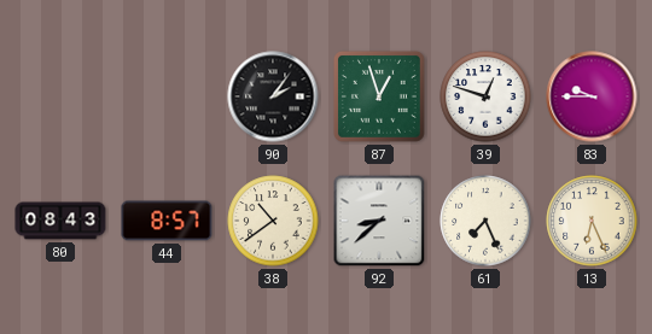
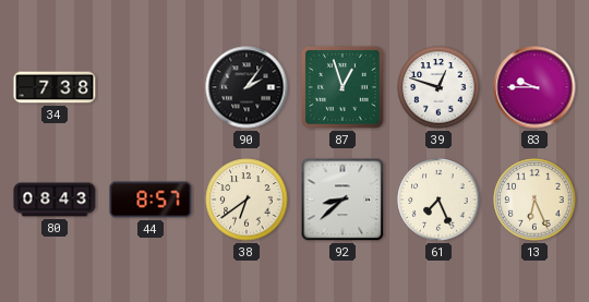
34: none -> 7:38
38: 10:39 -> 6:39
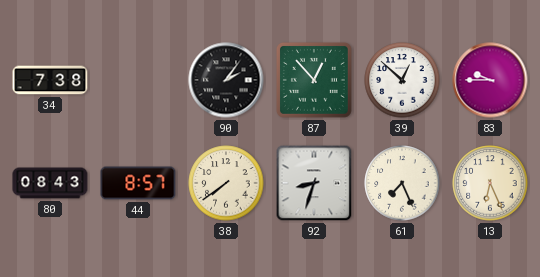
87: 12:57 -> 12:53
39: 12:48 -> 12:52
38: 6:39 -> 7:39
92: 8:38 -> 8:33
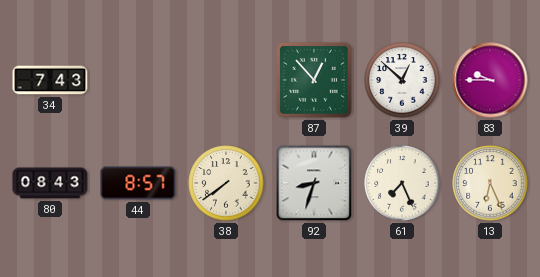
34: 7:38 -> 7:43
90: 2:06 -> none
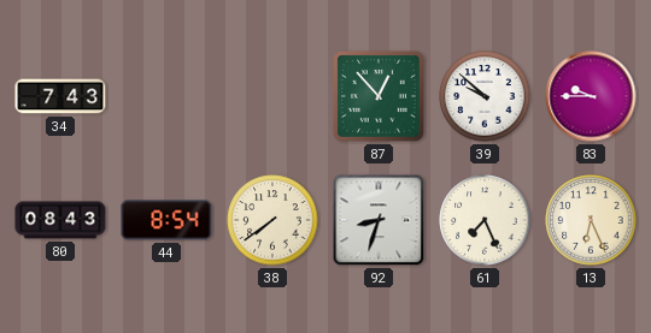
39: 12:52 -> 9:52
44: 8:57 -> 8:54
